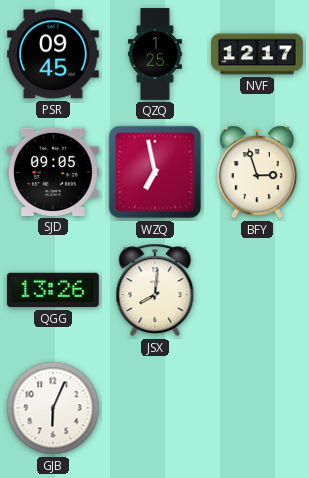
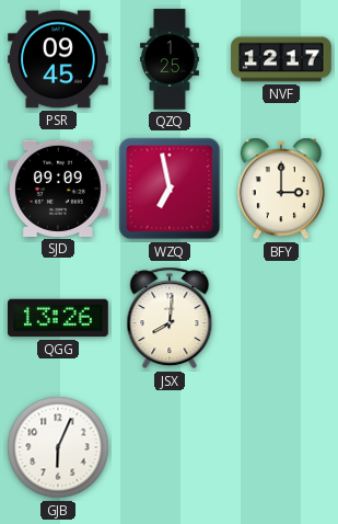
SJD: 09:05 -> 09:09
BFY: 2:57 -> 3:00
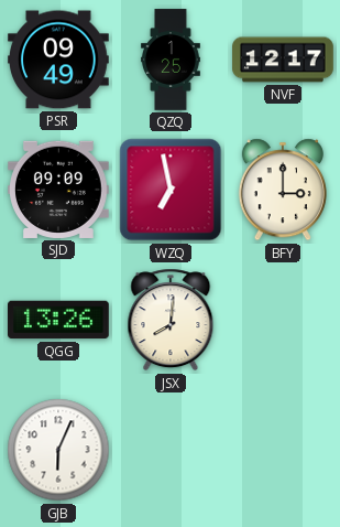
PSR: 09:45 -> 09:49
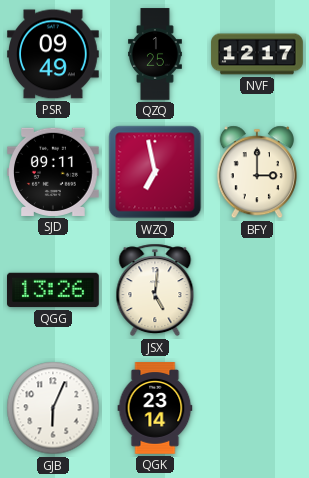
SJD: 09:09 -> 09:11
JSX: 8:01 -> 5:01
QGK: none -> 23:14
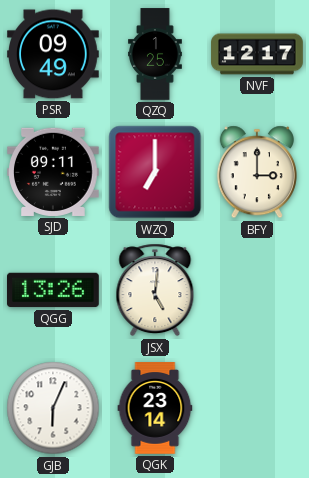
WZQ: 6:58 -> 7:00
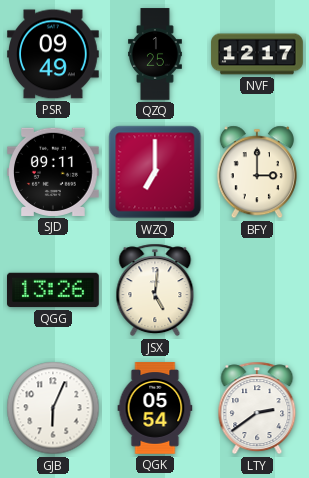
QGK: 23:14 -> 05:54
LTY: none -> 2:39
